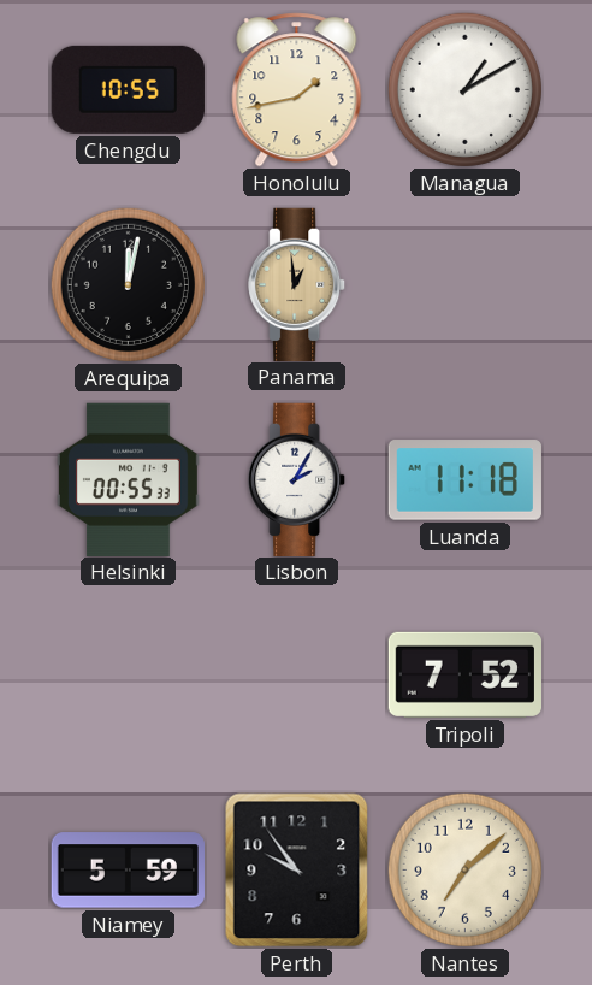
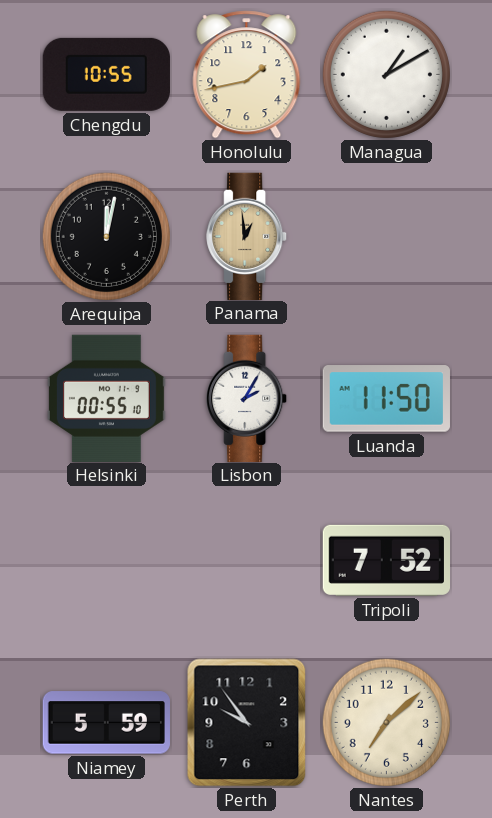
Helsinki: 00:55:33 -> 00:55:10
Luanda: 11:18 -> 11:50
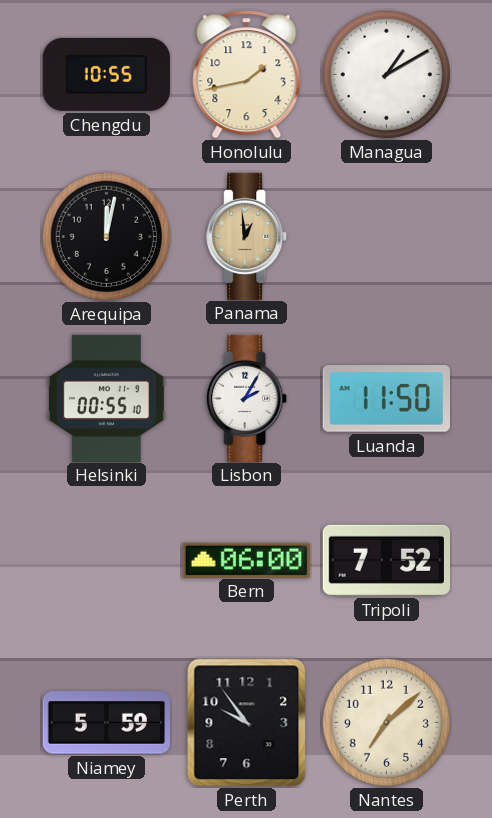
Bern: none -> 06:00
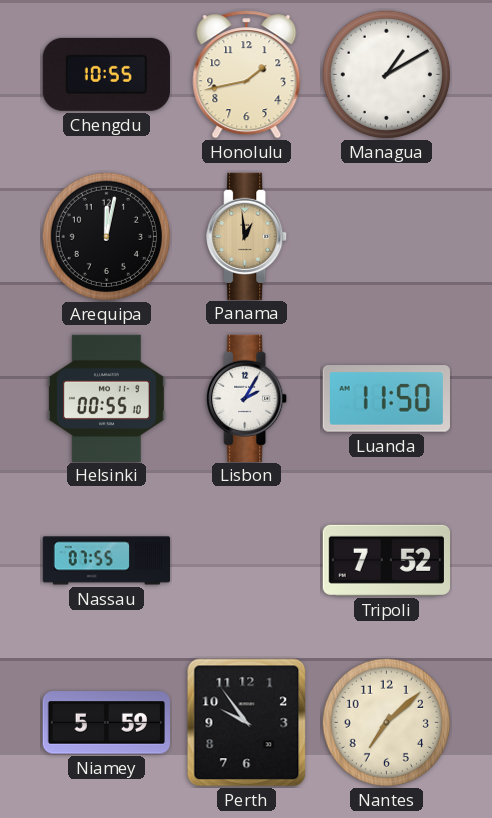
Nassau: none -> 07:55
Bern: 06:00 -> none
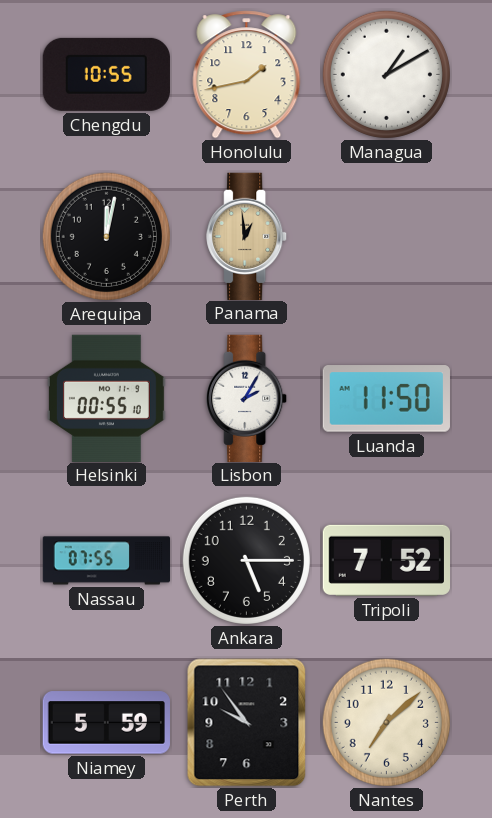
Ankara: none -> 5:15
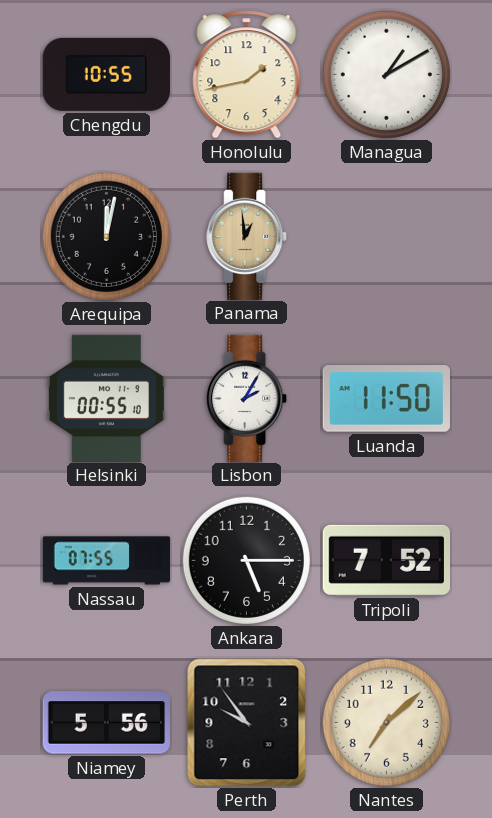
Niamey: 5:59 -> 5:56
